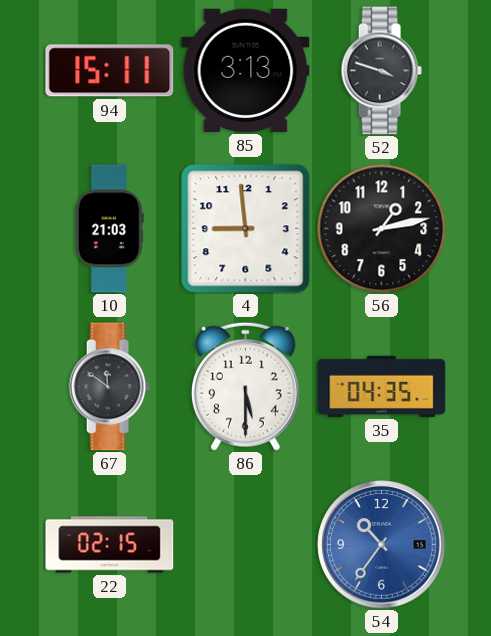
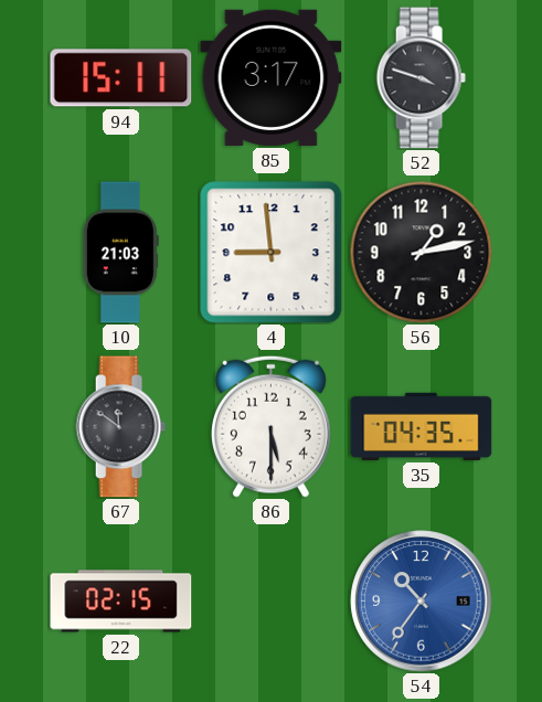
85: 3:13 -> 3:17
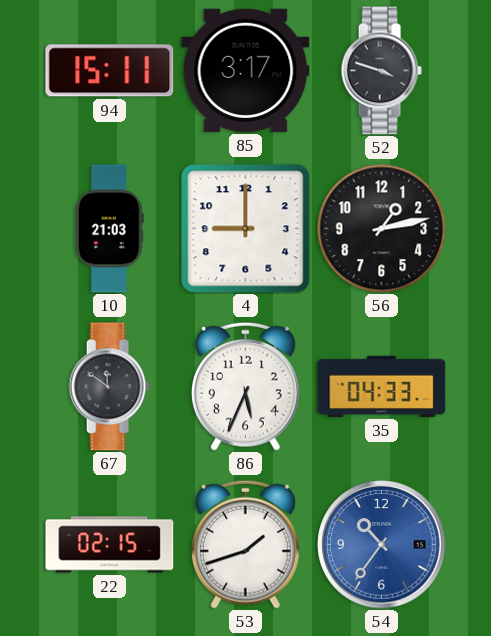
4: 8:59 -> 9:00
86: 5:30 -> 5:34
35: 04:35 -> 04:33
53: none -> 1:42
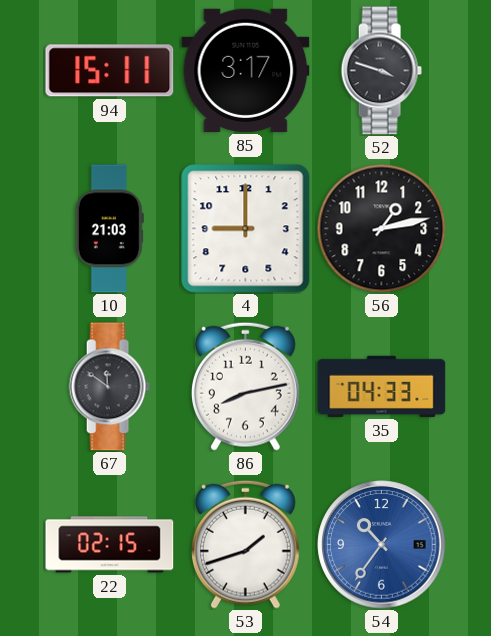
86: 5:34 -> 8:13
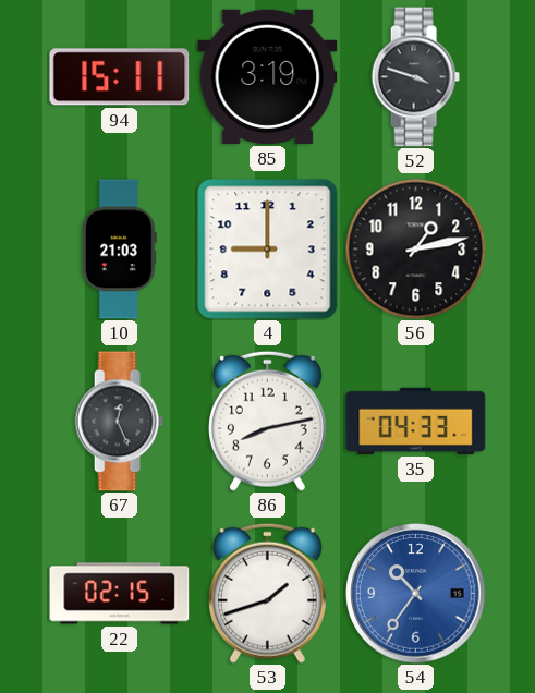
85: 3:17 -> 3:19
67: 11:51 -> 12:26
